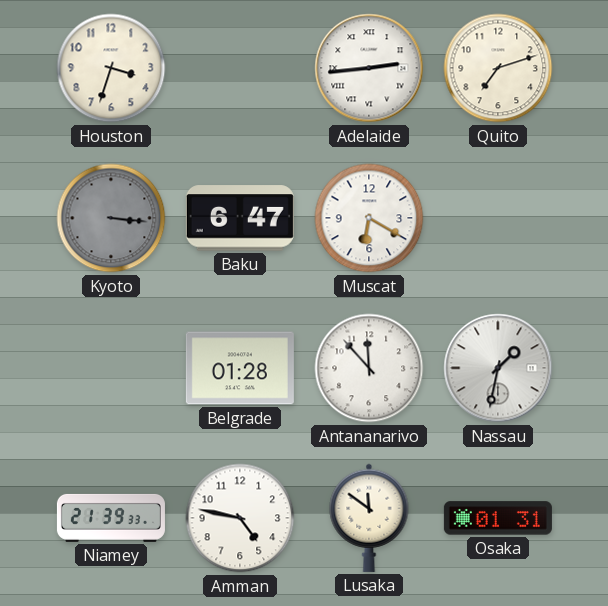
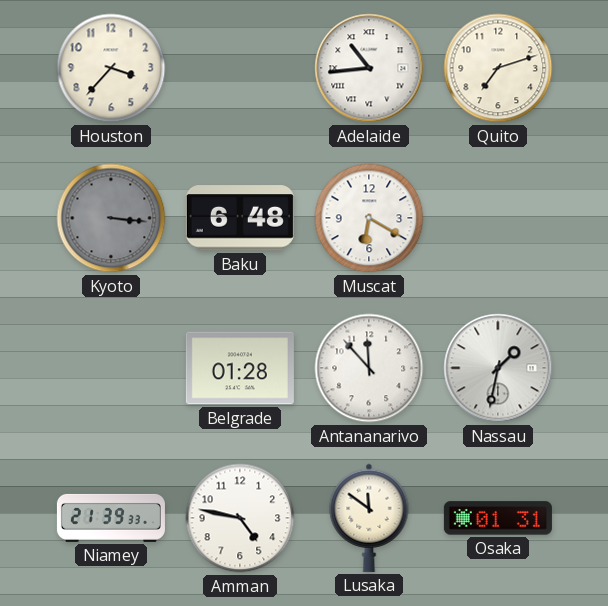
Houston: 3:33 -> 3:37
Adelaide: 2:44 -> 10:44
Baku: 6:47 -> 6:48
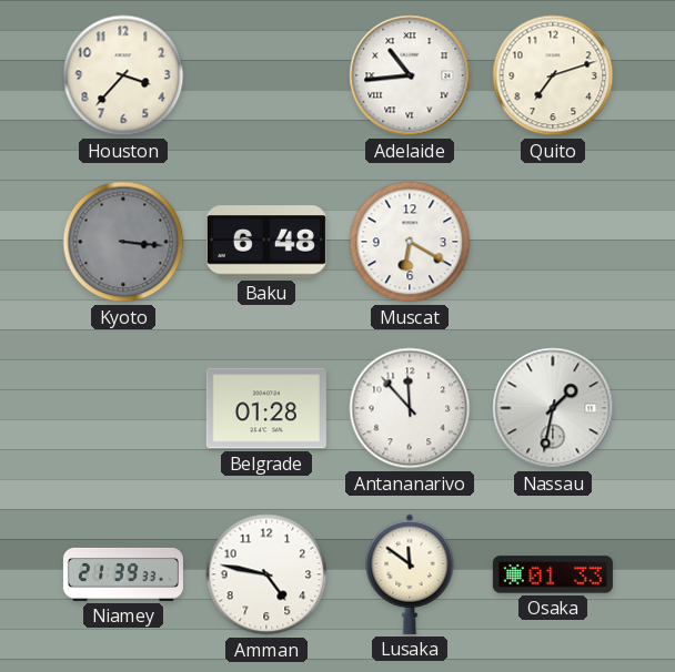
Osaka: 01:31 -> 01:33
